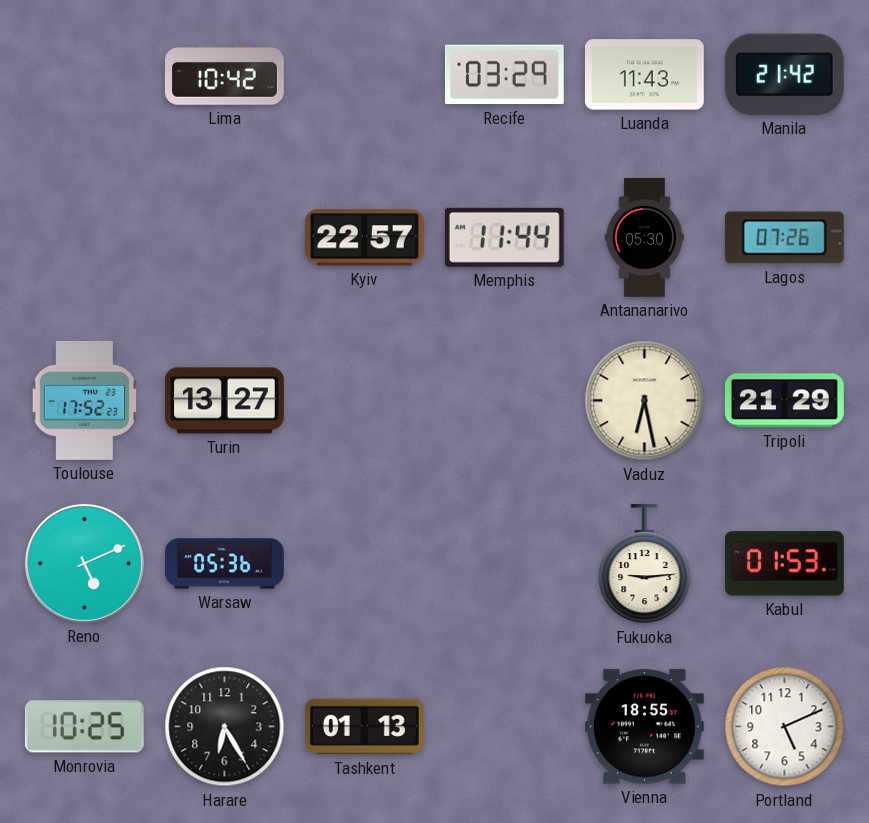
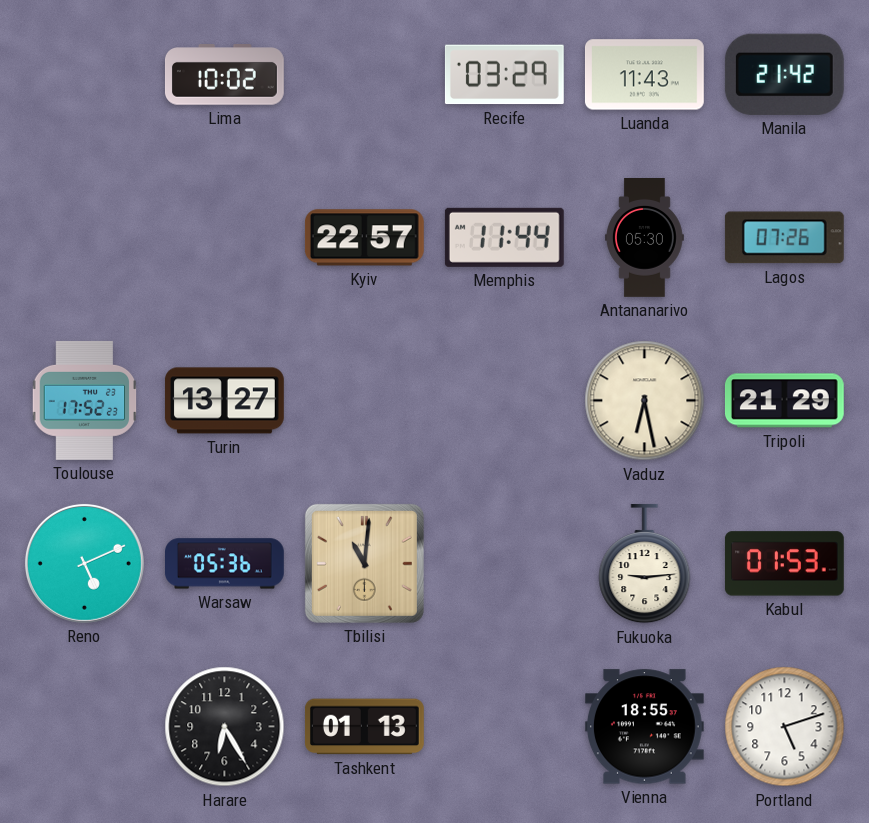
Lima: 10:42 -> 10:02
Tbilisi: none -> 11:01
Monrovia: 10:25 -> none
Portland: 5:11 -> 5:12
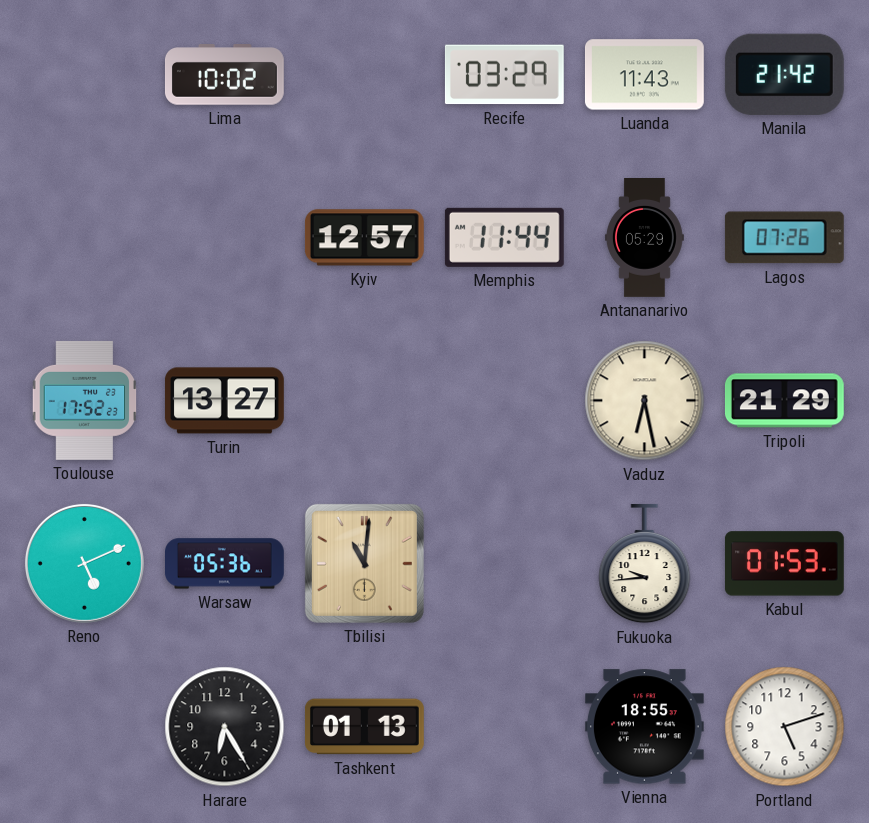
Kyiv: 22:57 -> 12:57
Antananarivo: 05:30 -> 05:29
Fukuoka: 9:14 -> 9:44
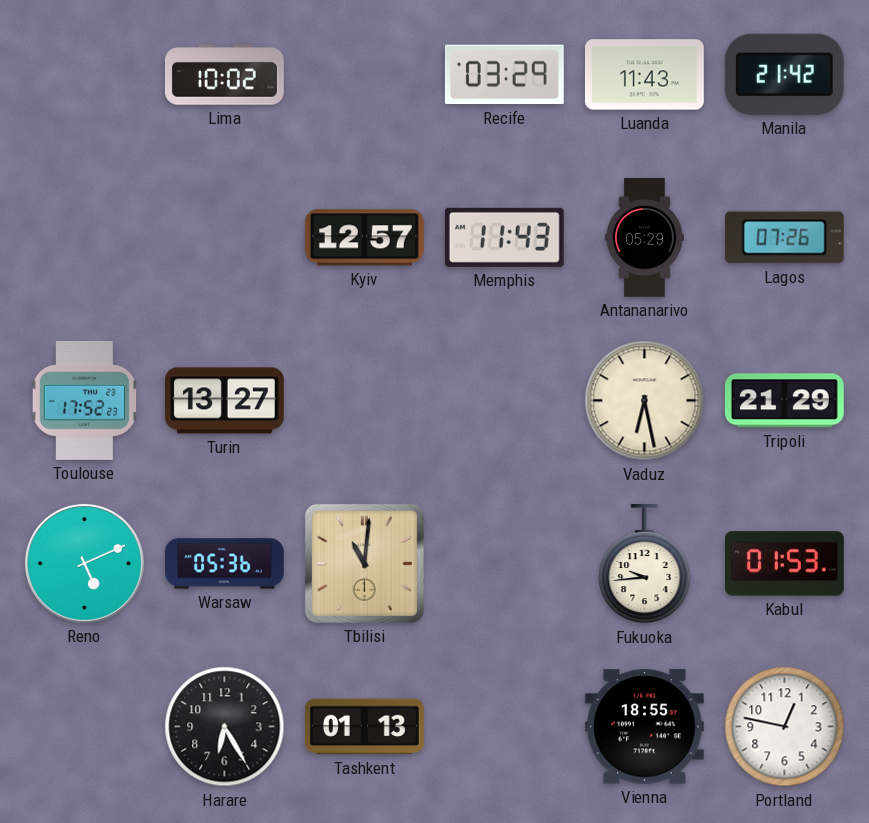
Memphis: 11:44 -> 11:43
Portland: 5:12 -> 12:47
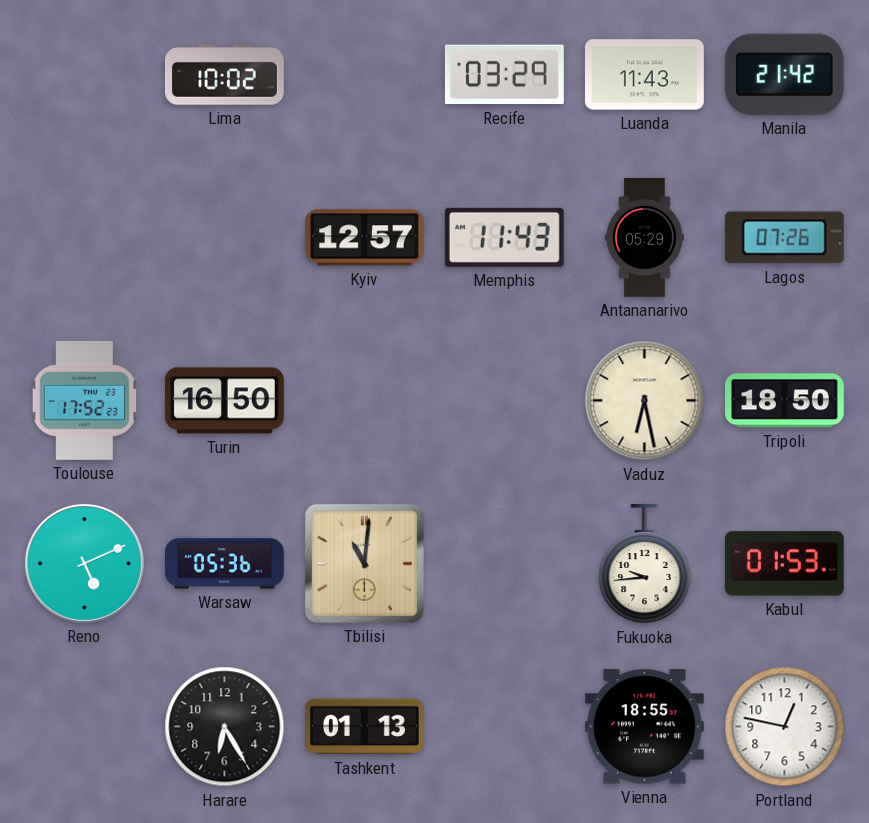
Turin: 13:27 -> 16:50
Tripoli: 21:29 -> 18:50
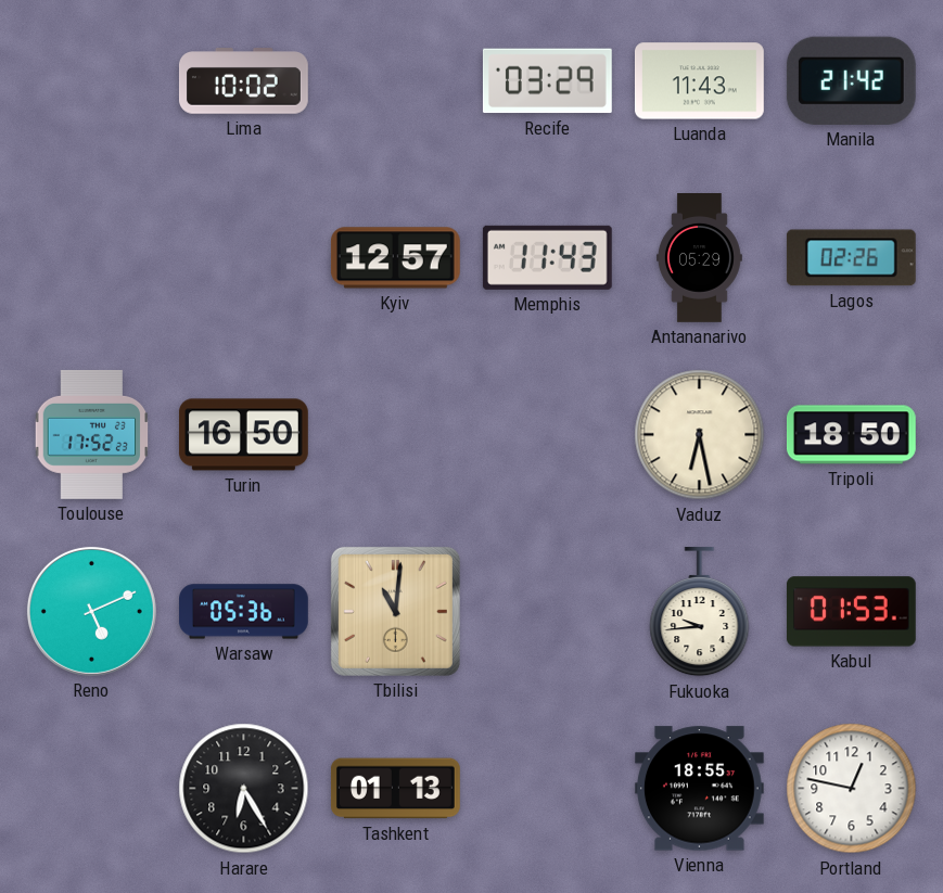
Lagos: 07:26 -> 02:26
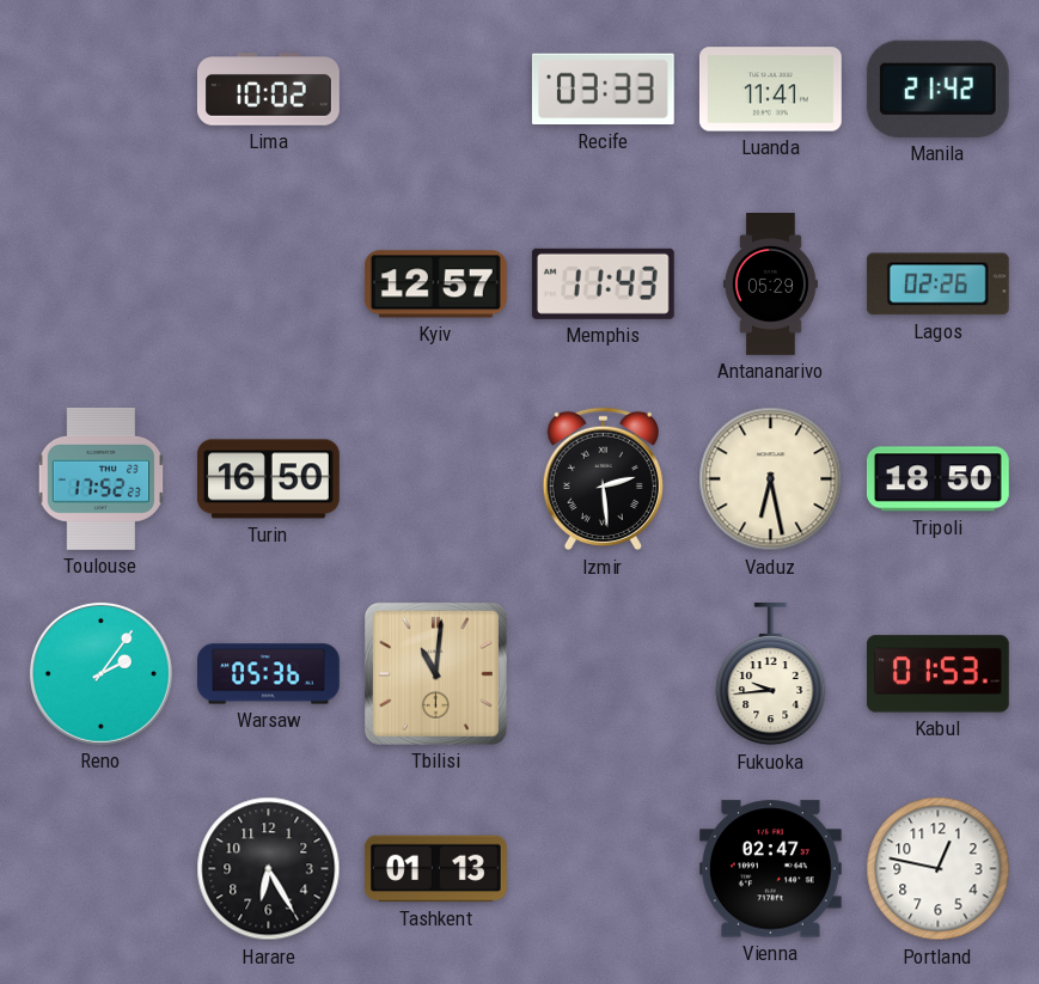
Recife: 03:29 -> 03:33
Luanda: 11:43 -> 11:41
Izmir: none -> 2:29
Reno: 5:11 -> 2:06
Vienna: 18:55 -> 02:47
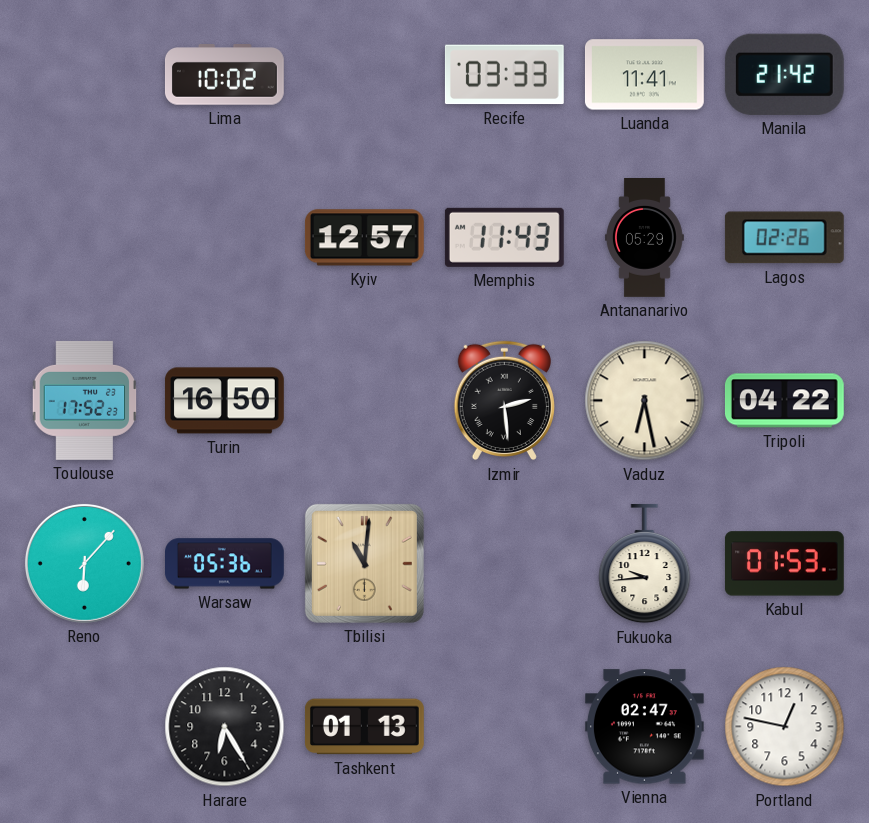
Tripoli: 18:50 -> 04:22
Reno: 2:06 -> 6:07
